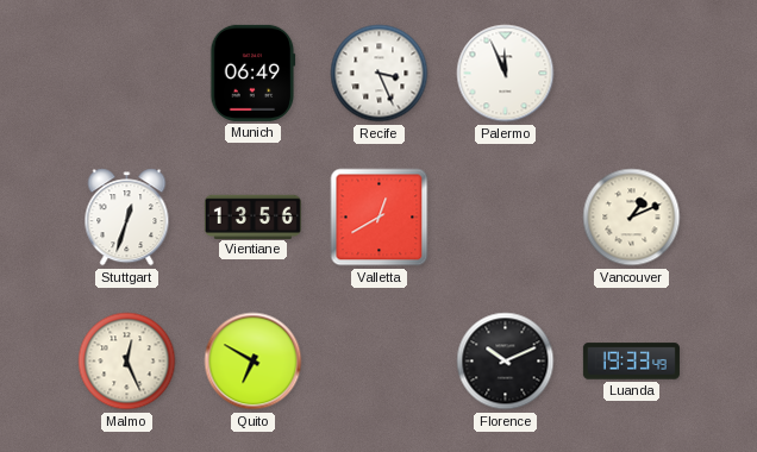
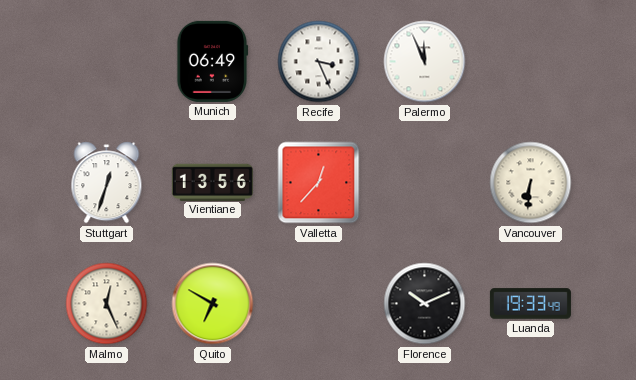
Valletta: 12:40 -> 12:37
Vancouver: 1:11 -> 6:31
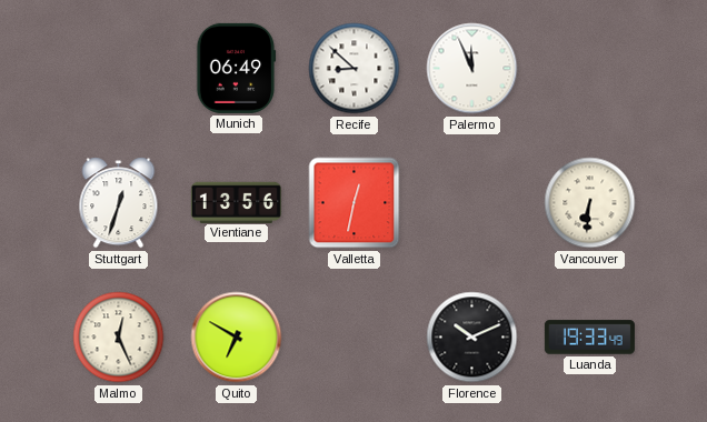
Recife: 3:26 -> 8:52
Valletta: 12:37 -> 12:32
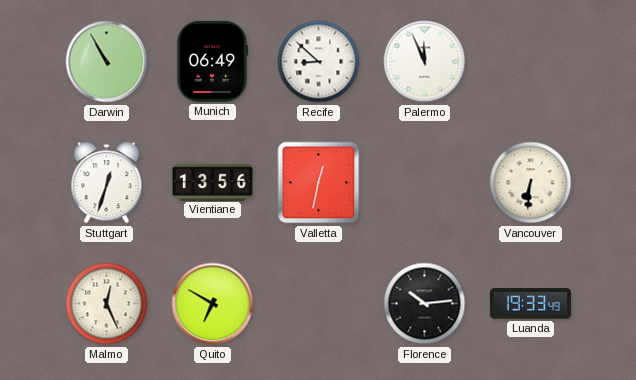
Darwin: none -> 10:55
Florence: 10:11 -> 10:14
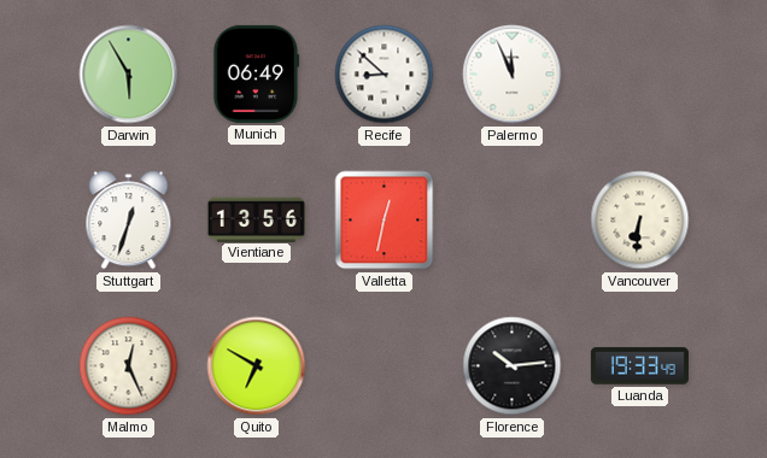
Darwin: 10:55 -> 5:55
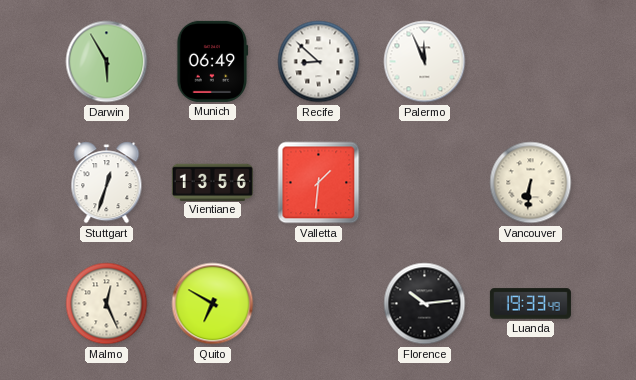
Valletta: 12:32 -> 1:31
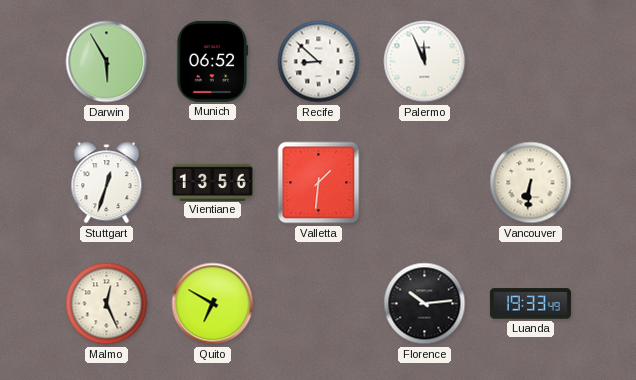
Munich: 06:49 -> 06:52
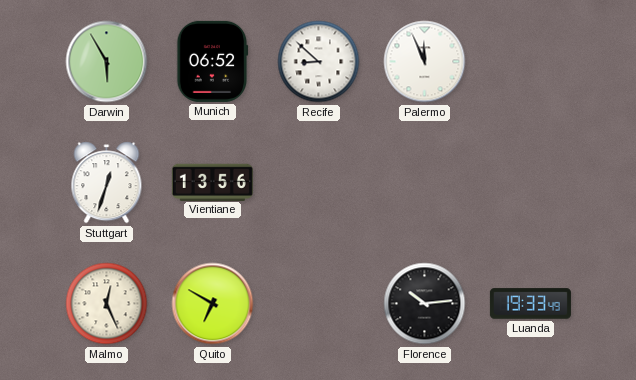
Valletta: 1:31 -> none
Vancouver: 6:31 -> none
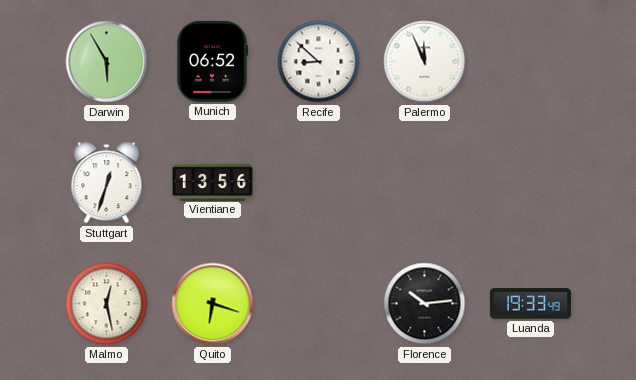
Malmo: 12:26 -> 12:28
Quito: 6:50 -> 6:18
